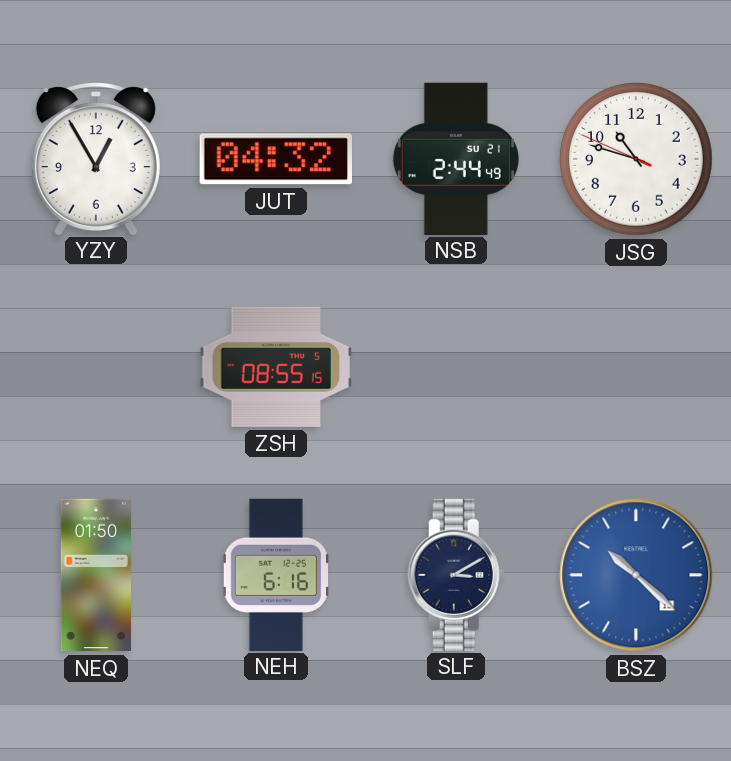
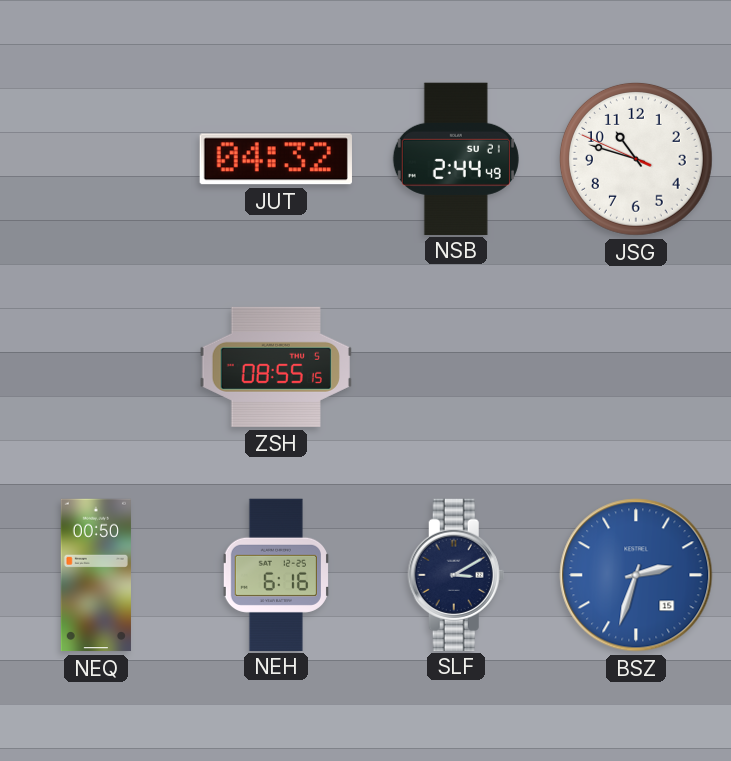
YZY: 12:55 -> none
NEQ: 01:50 -> 00:50
BSZ: 10:22 -> 2:33
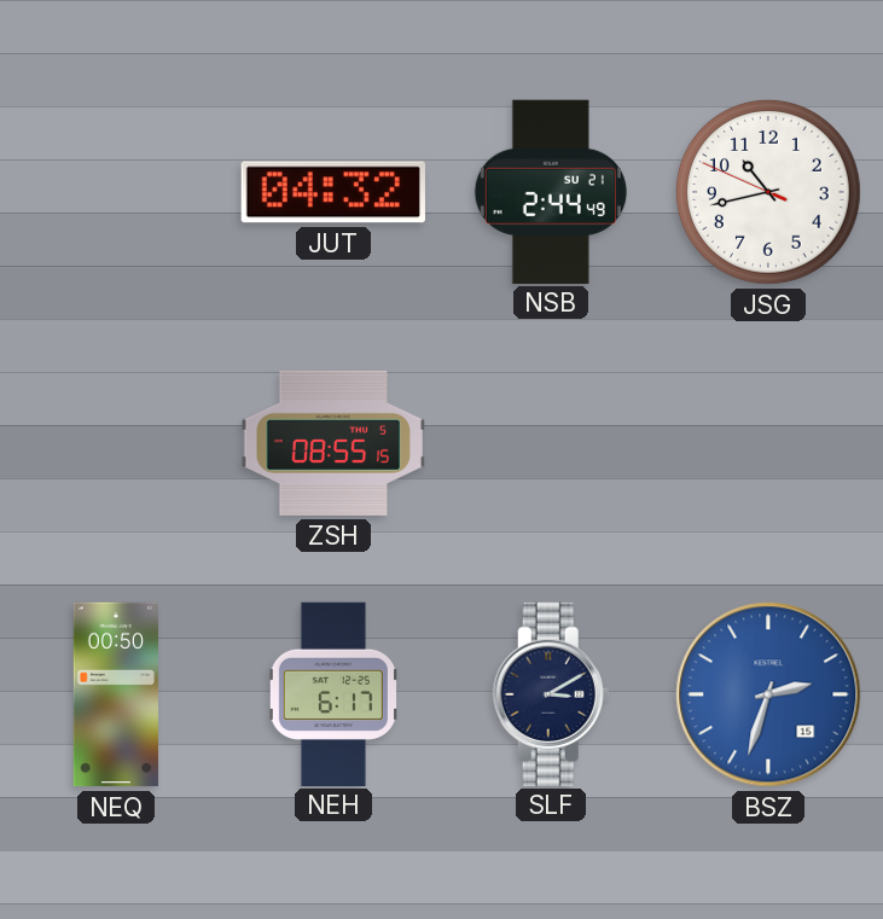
JSG: 10:47 -> 10:42
NEH: 6:16 -> 6:17
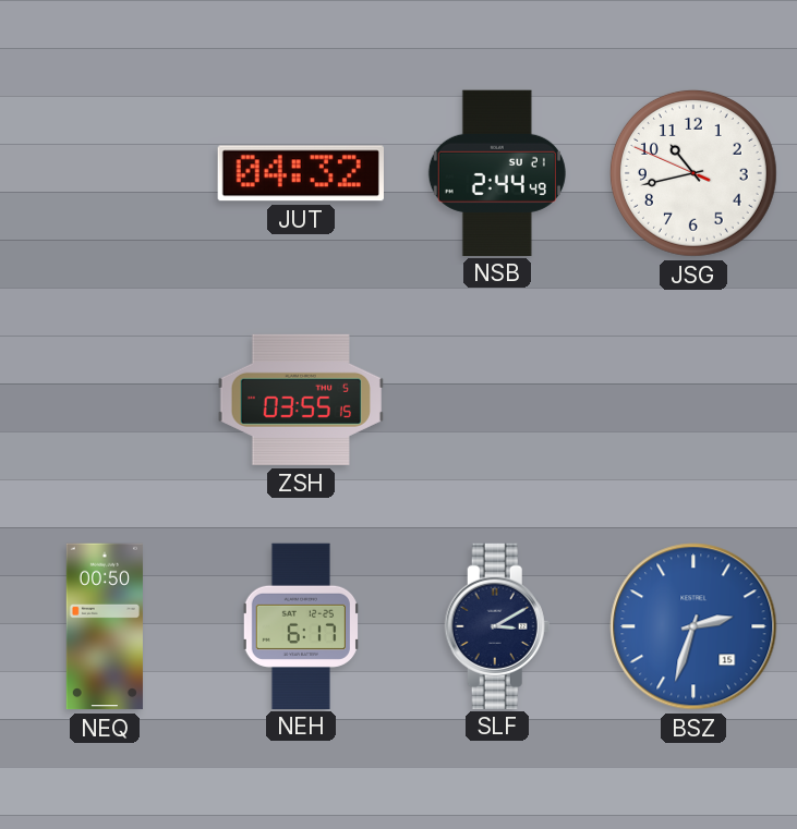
ZSH: 08:55 -> 03:55
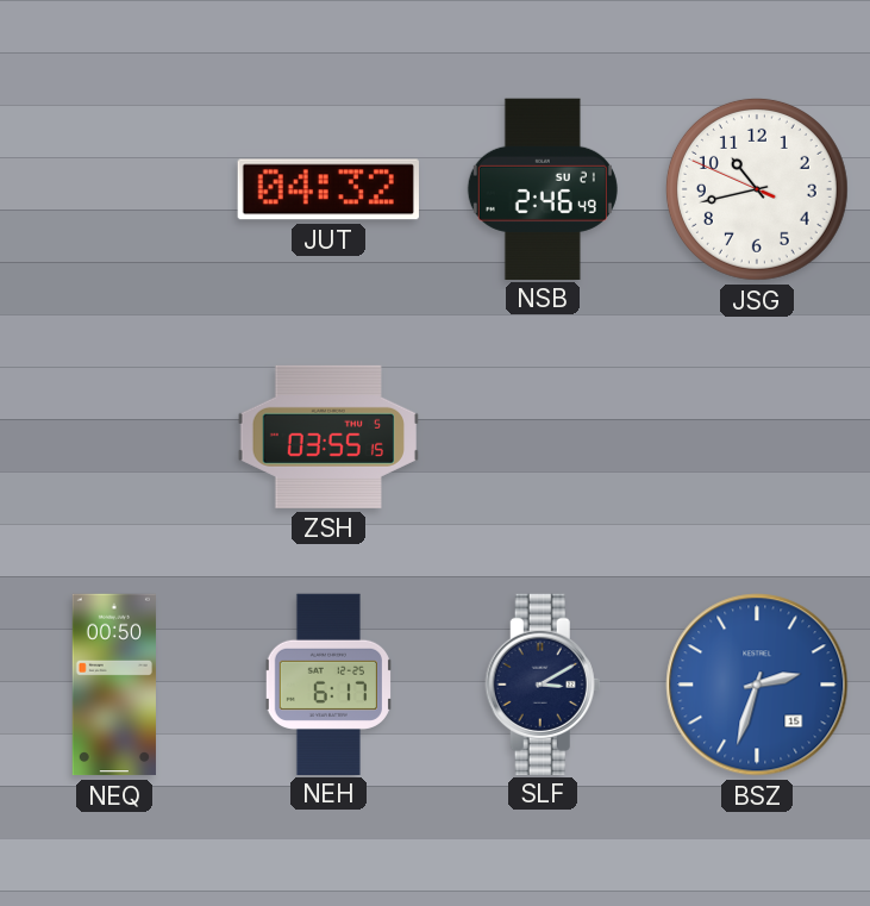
NSB: 2:44 -> 2:46
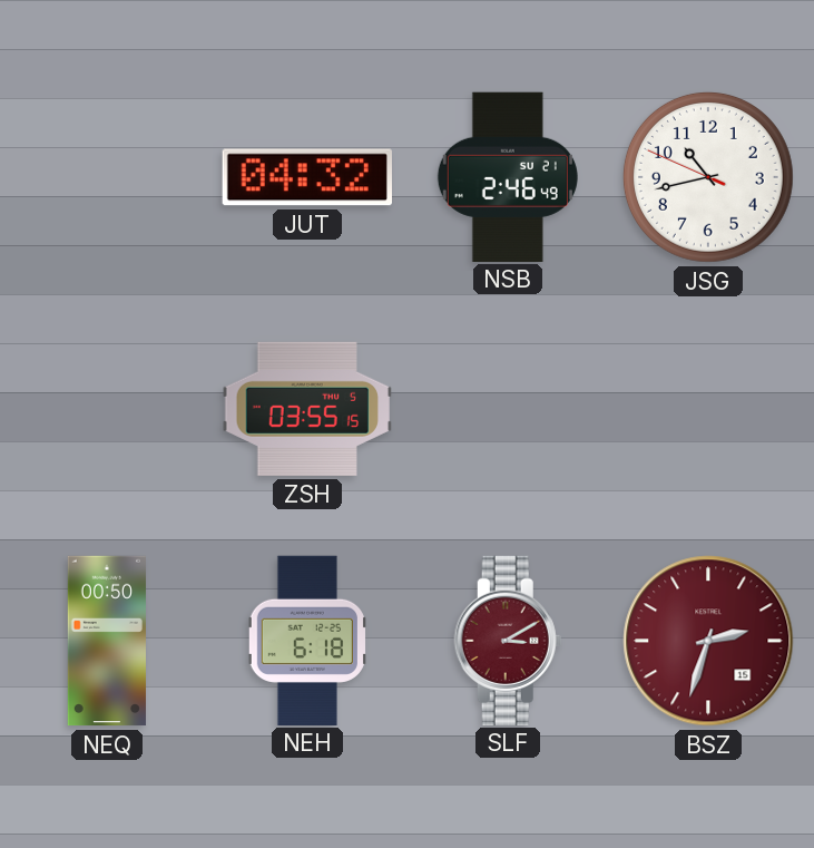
NEH: 6:17 -> 6:18
SLF dial: navy -> burgundy
BSZ dial: blue -> burgundy
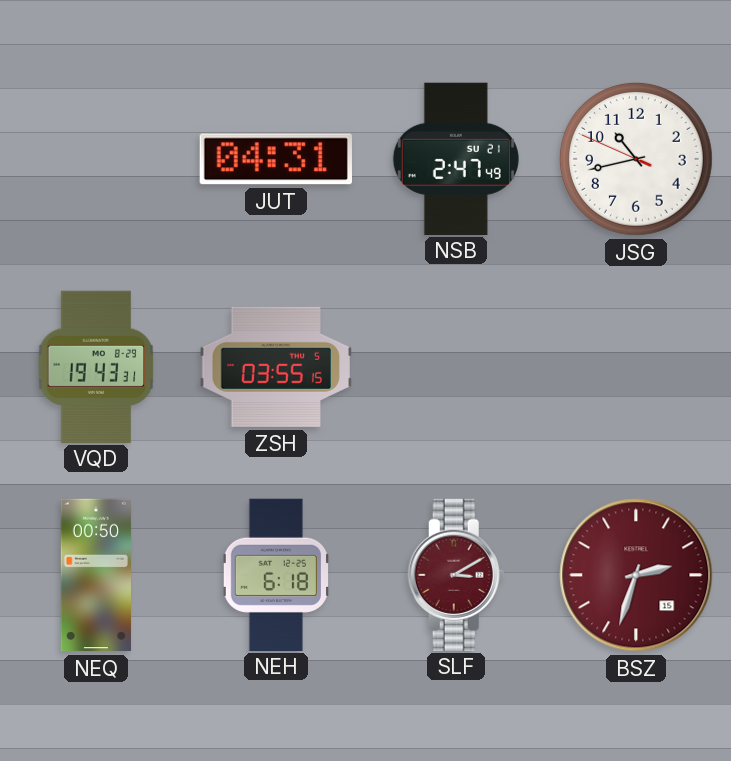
JUT: 04:32 -> 04:31
NSB: 2:46 -> 2:47
VQD: none -> 19:43
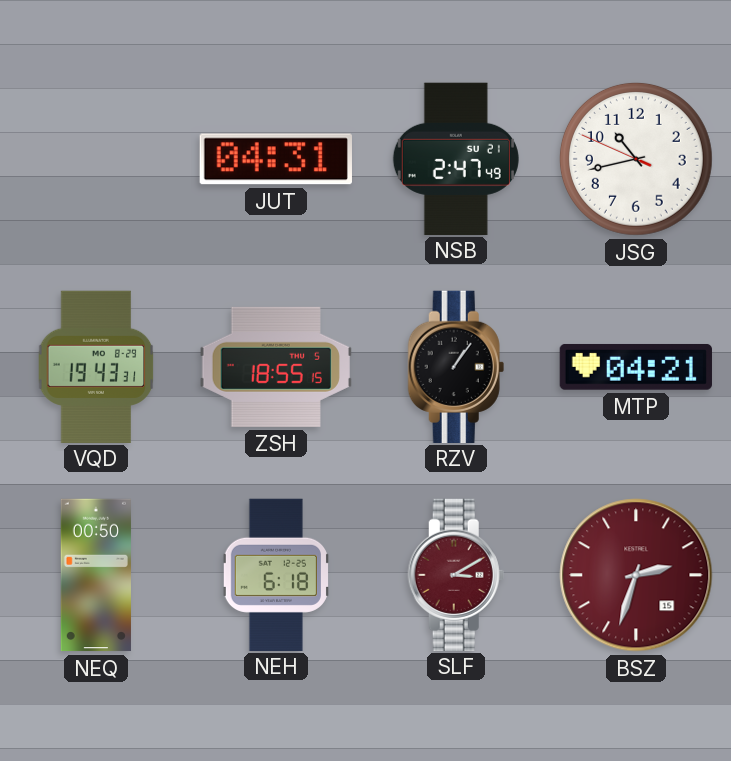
ZSH: 03:55 -> 18:55
RZV: none -> 1:06
MTP: none -> 04:21
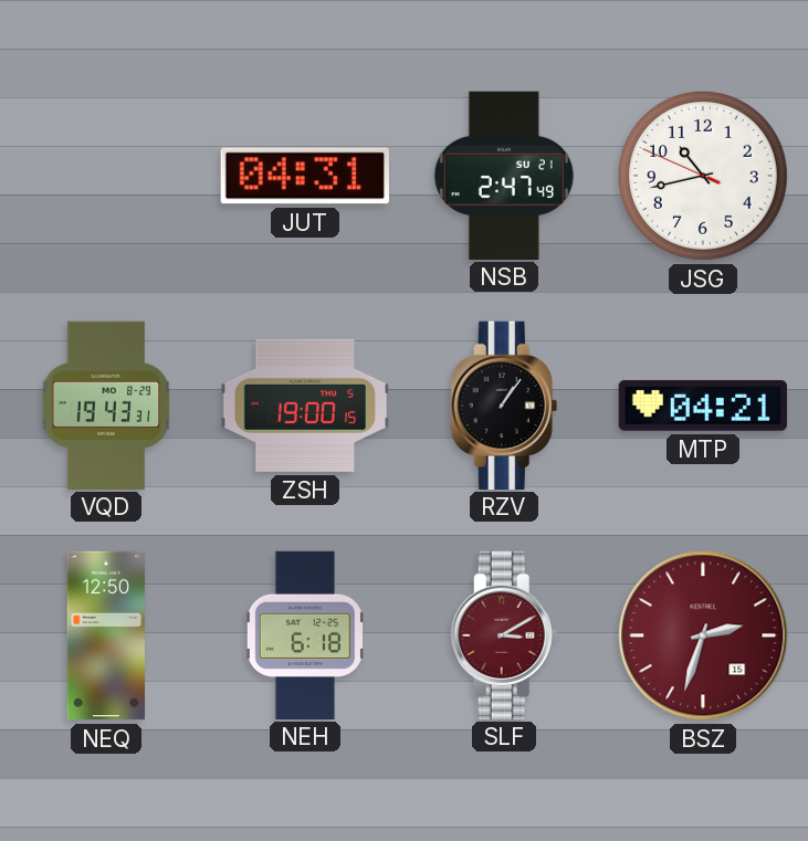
ZSH: 18:55 -> 19:00
NEQ: 00:50 -> 12:50
